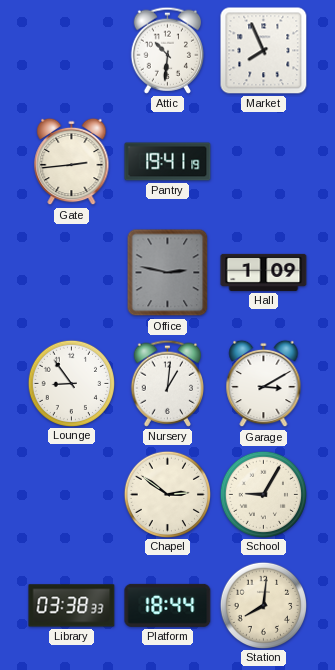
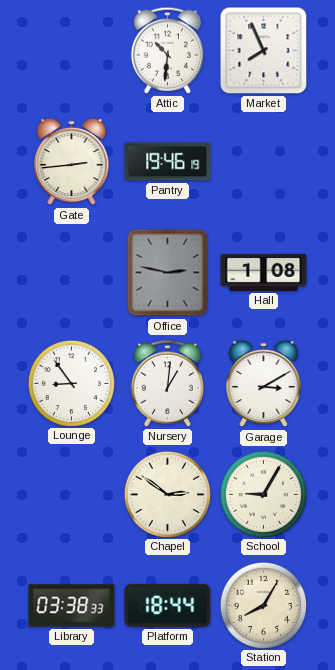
Pantry: 19:41 -> 19:46
Hall: 1:09 -> 1:08
Station: 8:01 -> 8:05
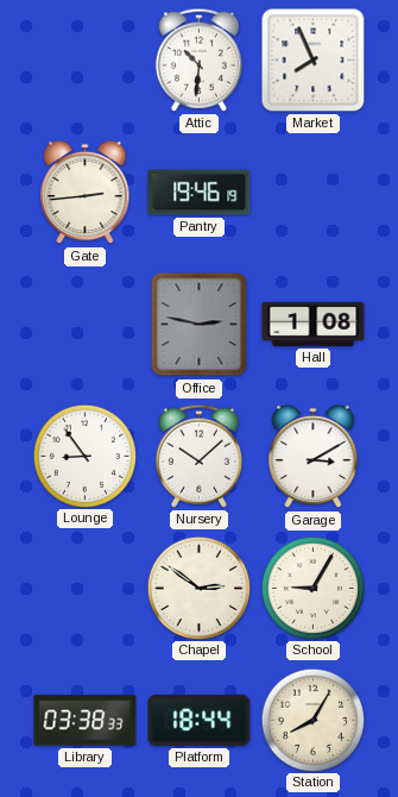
Nursery: 1:01 -> 10:08
